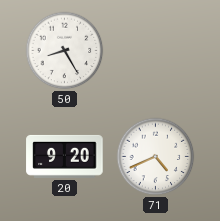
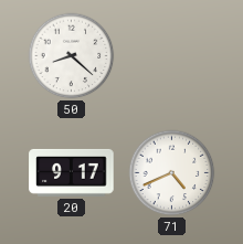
50: 8:25 -> 8:22
20: 9:20 -> 9:17
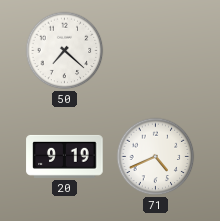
50: 8:22 -> 7:22
20: 9:17 -> 9:19
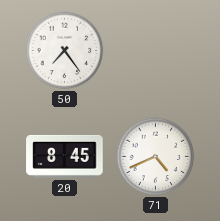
50: 7:22 -> 7:24
20: 9:19 -> 8:45
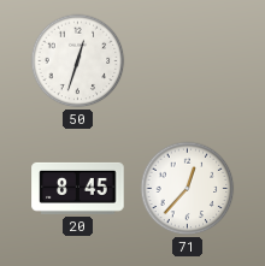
50: 7:24 -> 12:33
71: 4:41 -> 12:37
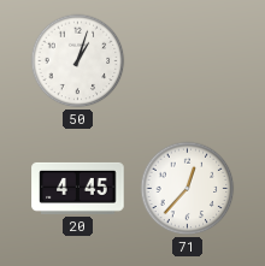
50: 12:33 -> 1:03
20: 8:45 -> 4:45
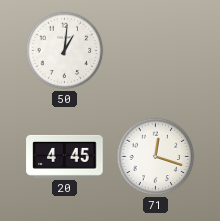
50: 1:03 -> 1:01
71: 12:37 -> 12:18
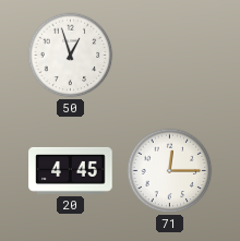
50: 1:01 -> 12:57
71: 12:18 -> 12:15
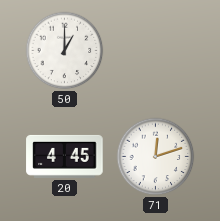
50: 12:57 -> 1:00
71: 12:15 -> 12:12
